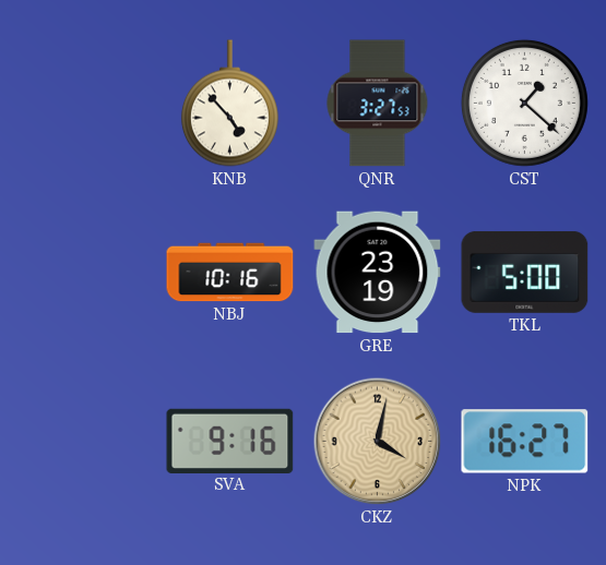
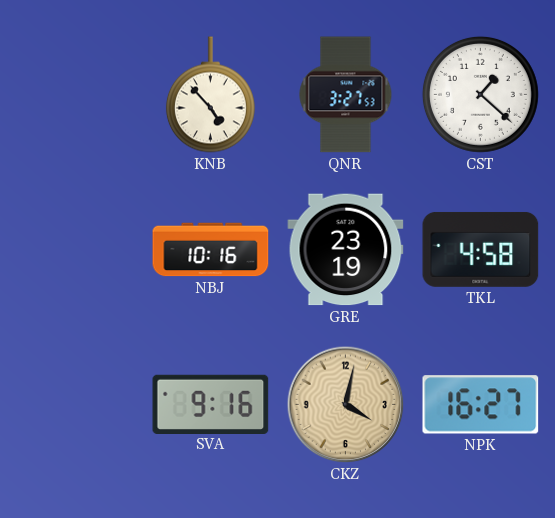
TKL: 5:00 -> 4:58
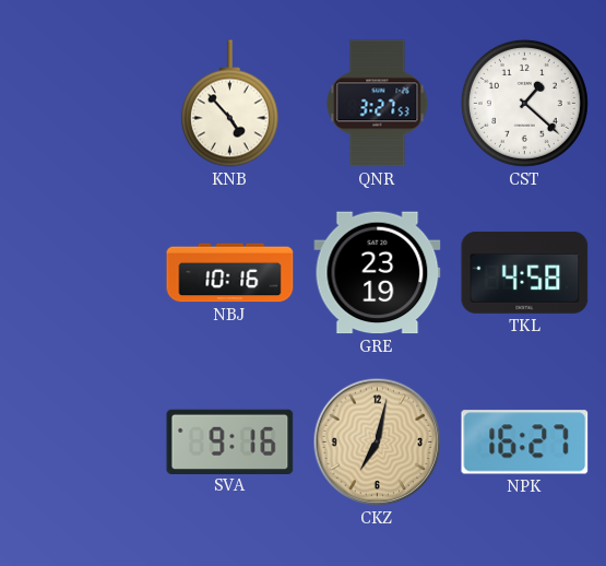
CKZ: 4:02 -> 7:02
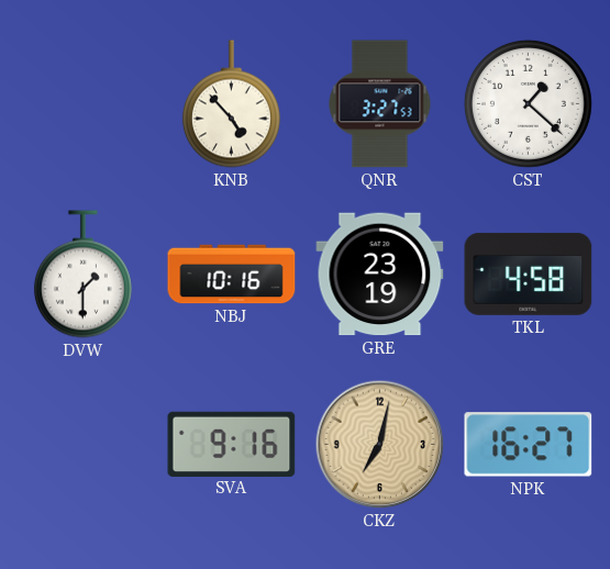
DVW: none -> 1:30
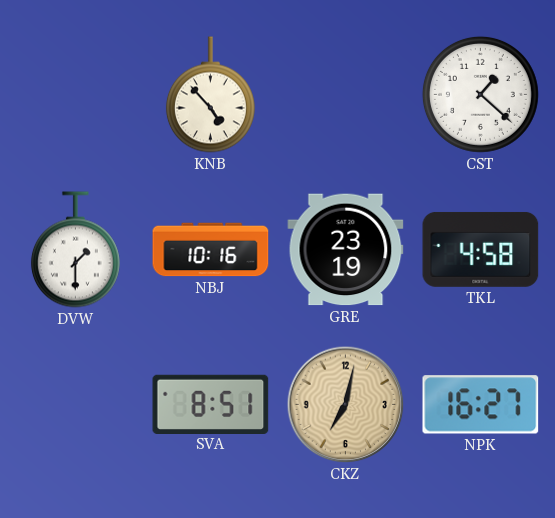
QNR: 3:27 -> none
SVA: 9:16 -> 8:51
